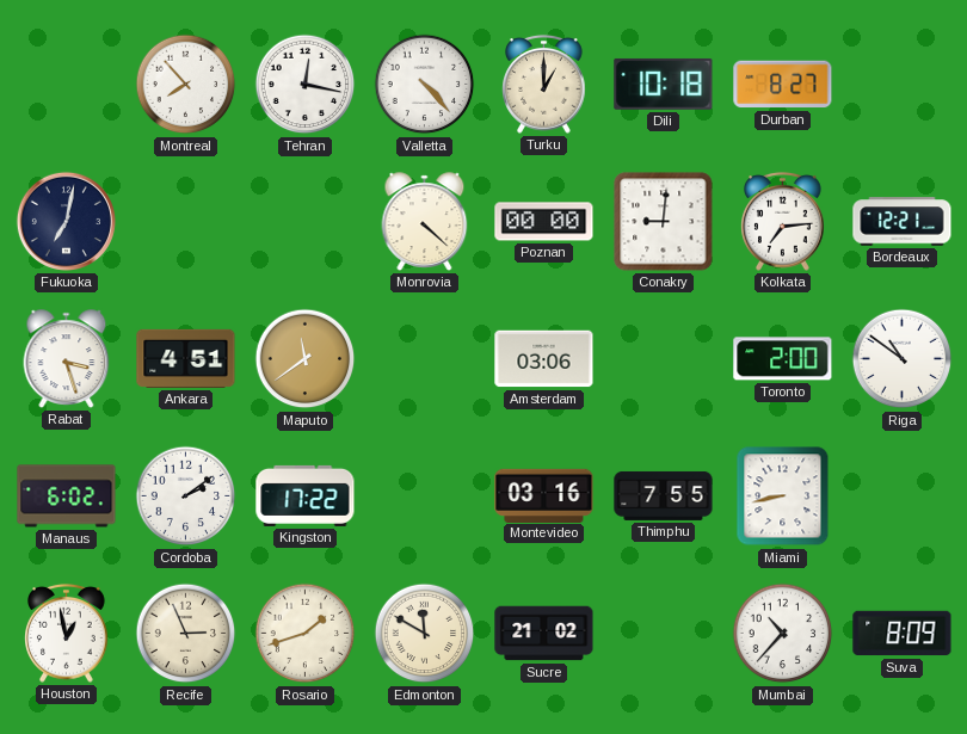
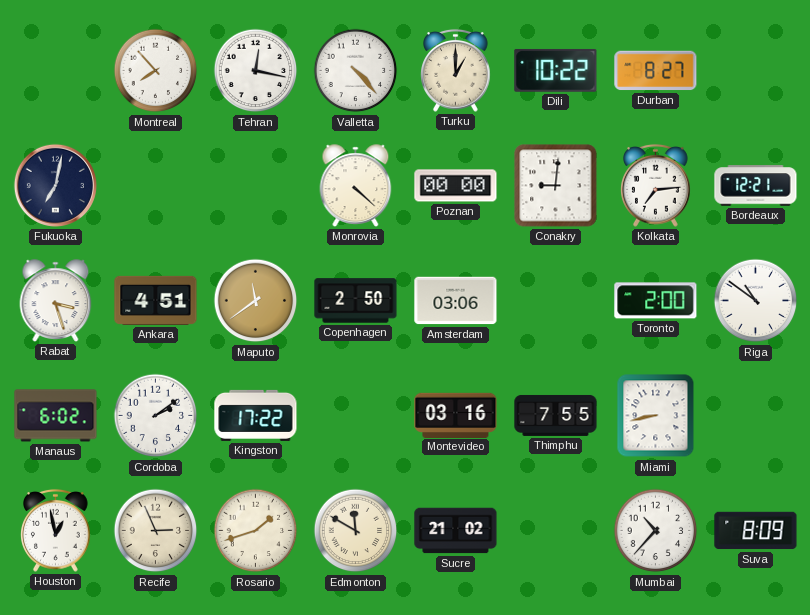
Dili: 10:18 -> 10:22
Copenhagen: none -> 2:50
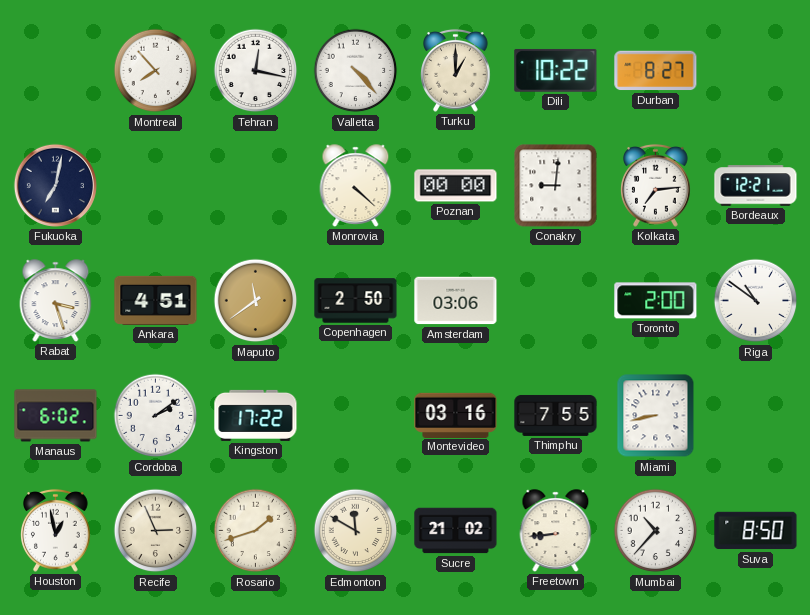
Freetown: none -> 8:44
Suva: 8:09 -> 8:50
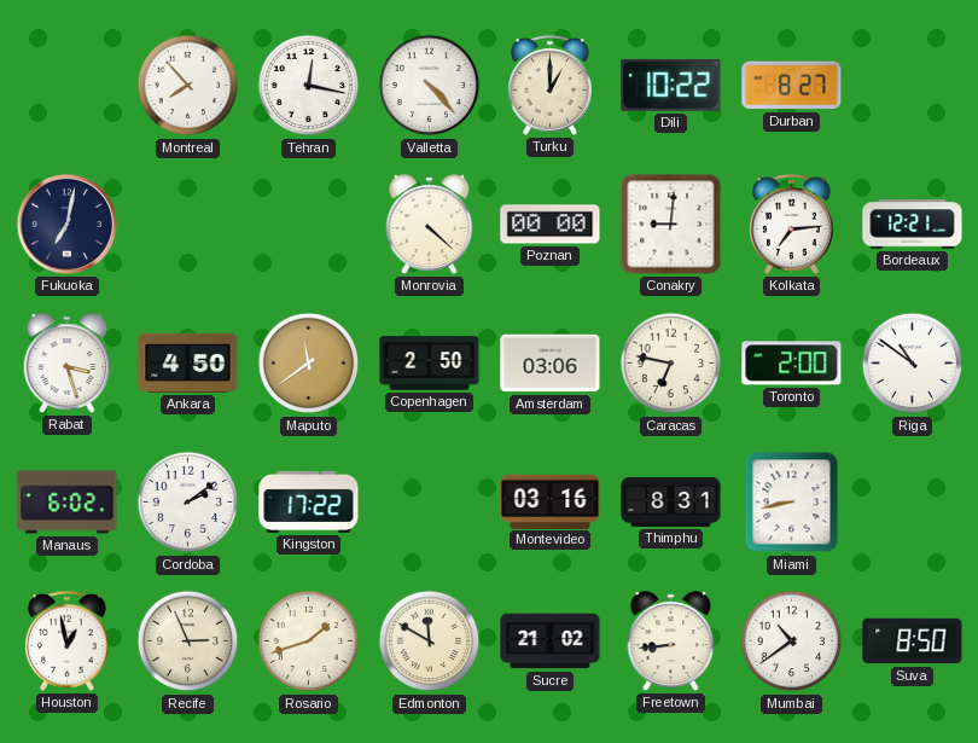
Ankara: 4:51 -> 4:50
Caracas: none -> 6:47
Thimphu: 7:55 -> 8:31
Mumbai: 10:37 -> 10:39
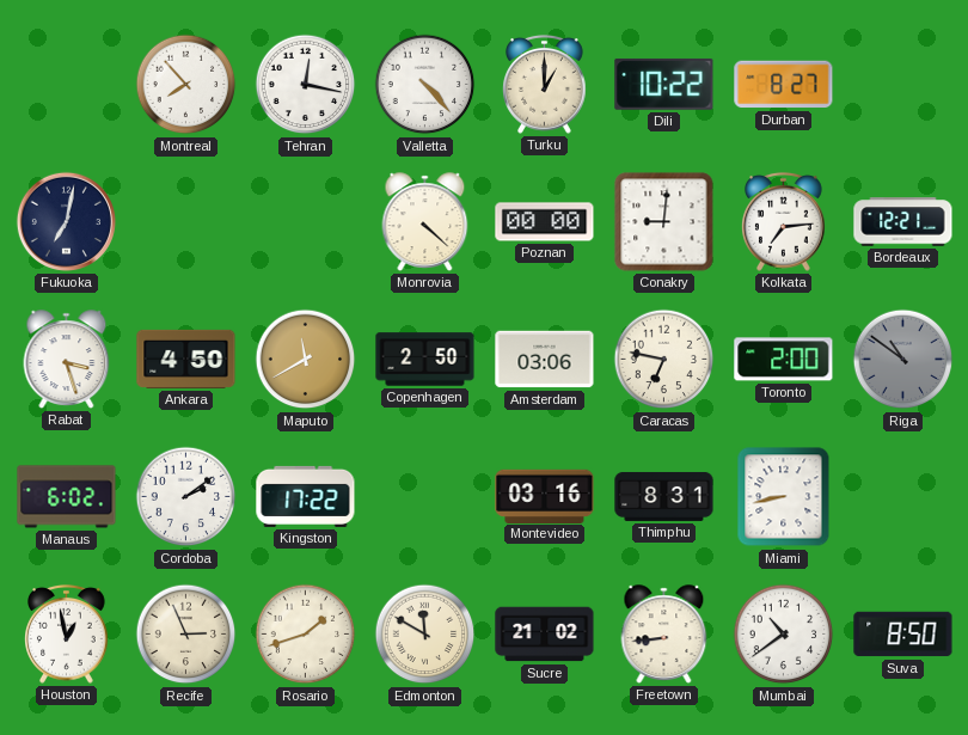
Maputo: 11:39 -> 11:40
Riga dial: white -> grey
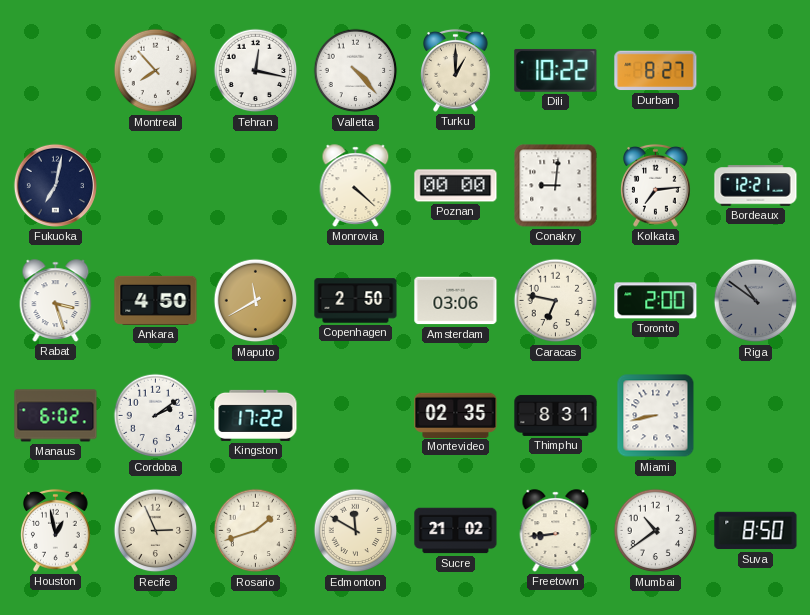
Montevideo: 03:16 -> 02:35
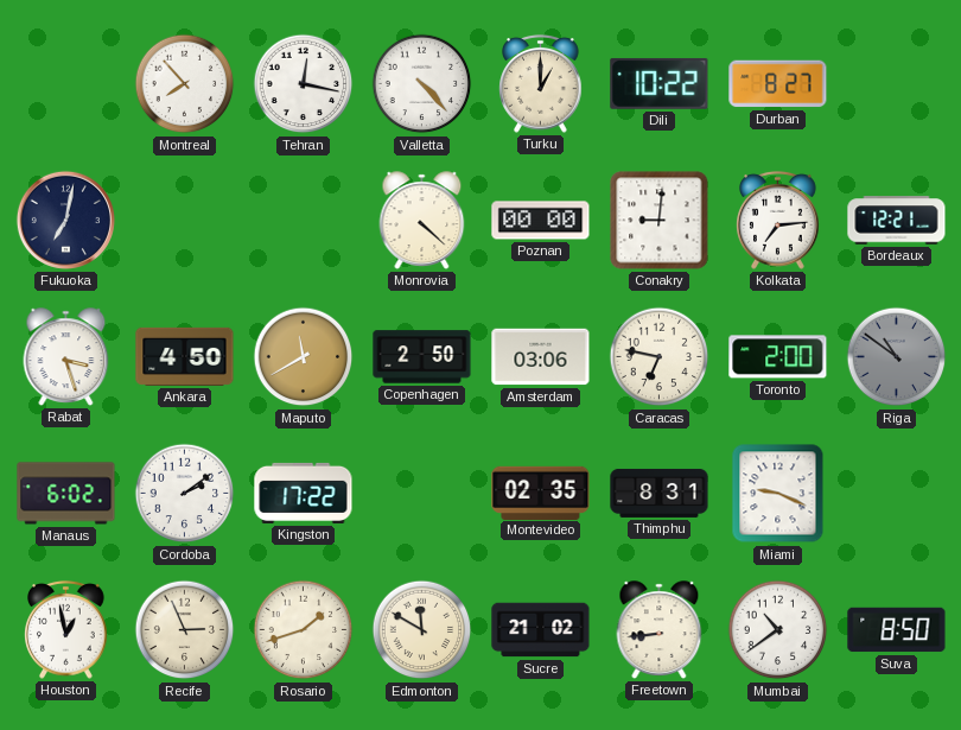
Miami: 8:43 -> 9:19
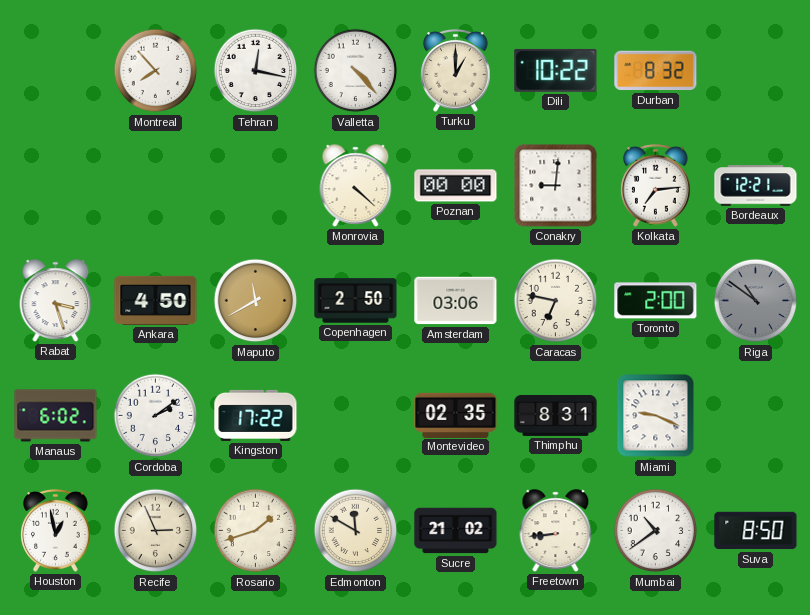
Durban: 8:27 -> 8:32
Fukuoka: 7:02 -> none
